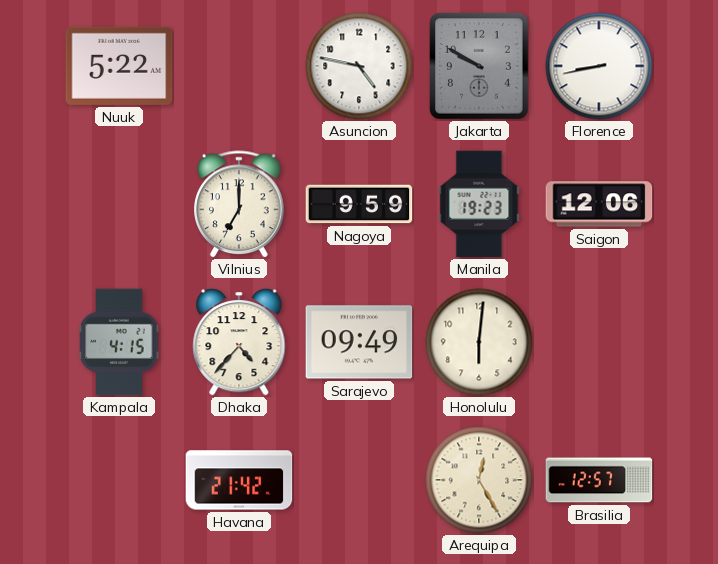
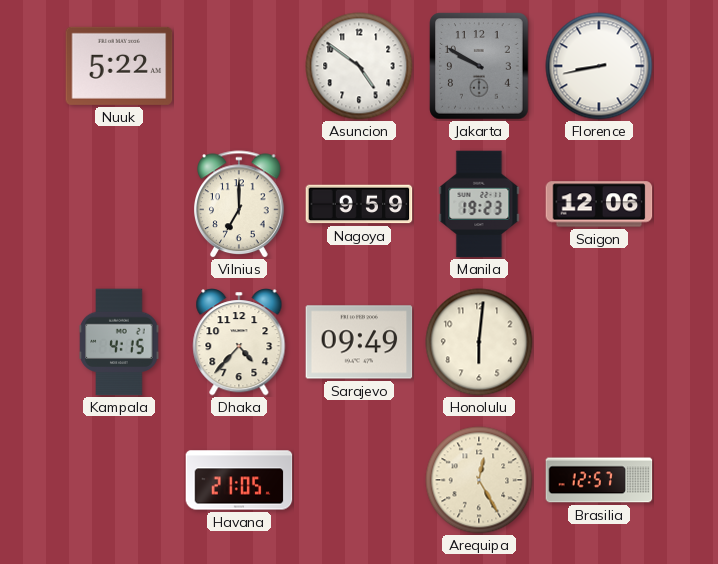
Asuncion: 4:47 -> 4:51
Havana: 21:42 -> 21:05
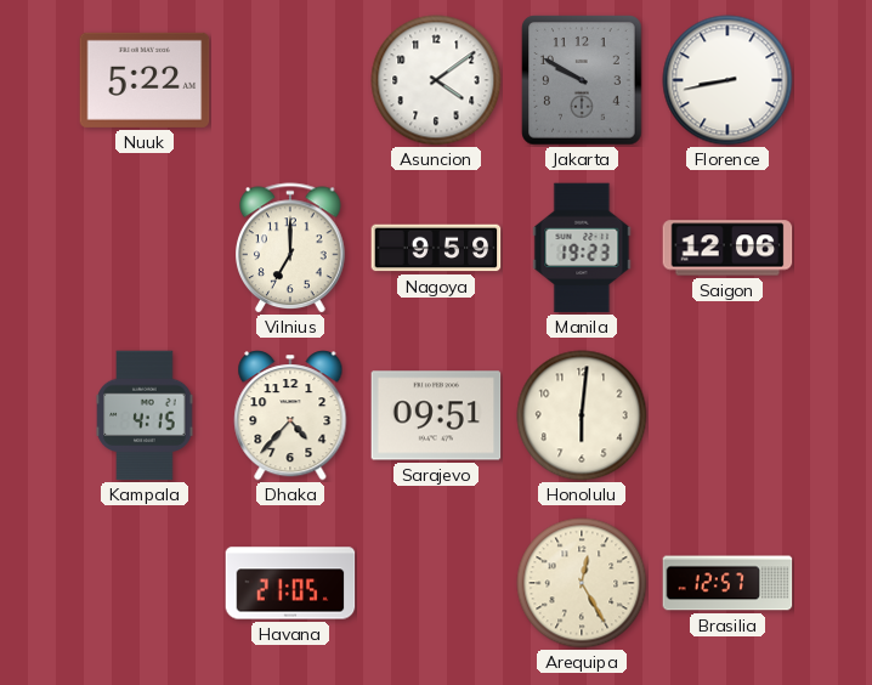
Asuncion: 4:51 -> 4:09
Sarajevo: 09:49 -> 09:51
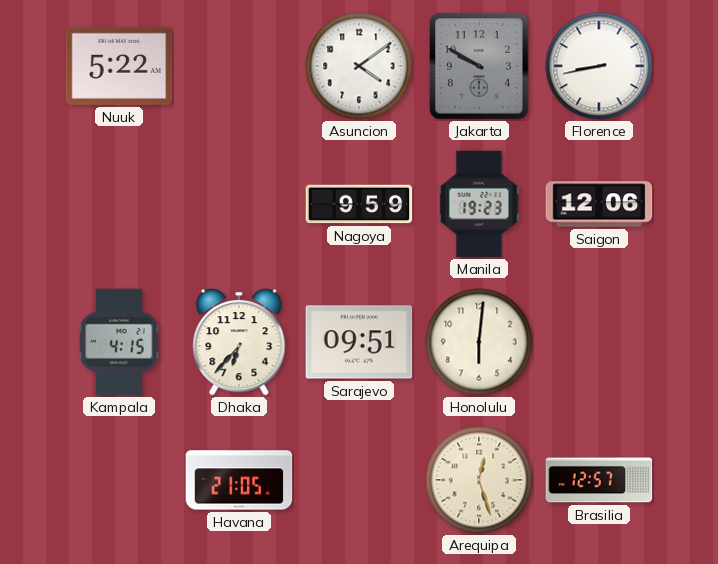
Vilnius: 7:00 -> none
Dhaka: 4:37 -> 6:37
Arequipa: 12:25 -> 12:27
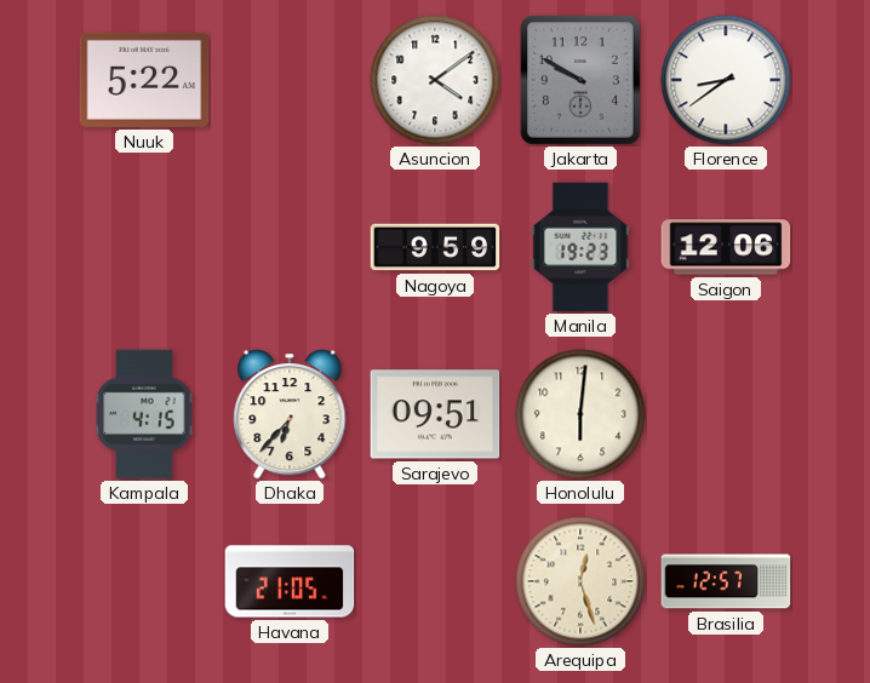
Florence: 8:43 -> 8:39
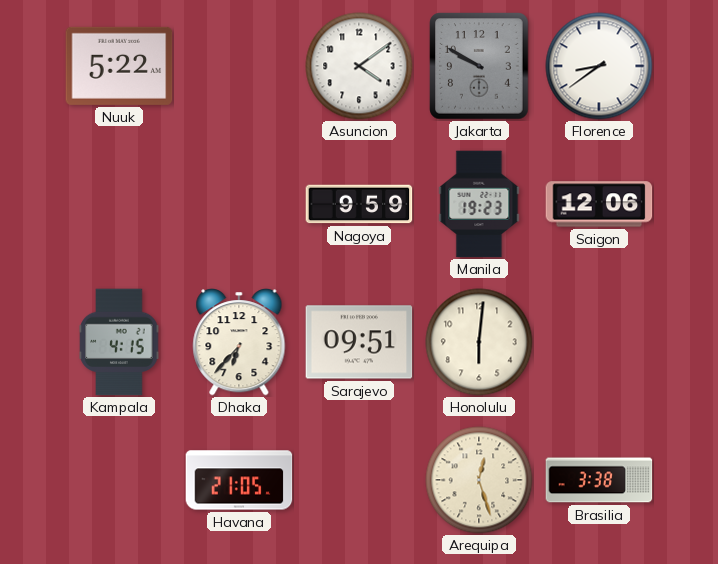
Brasilia: 12:57 -> 3:38
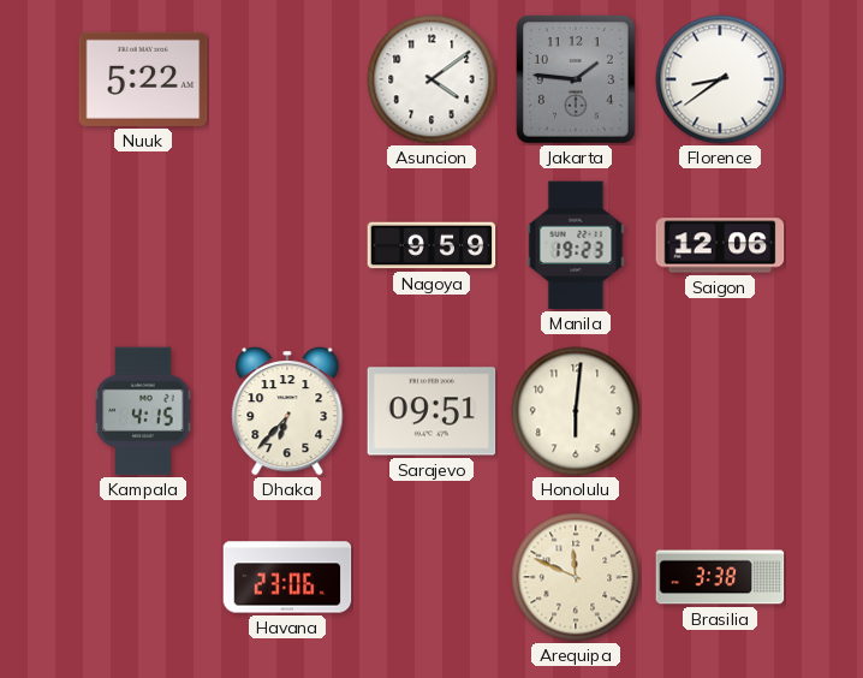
Jakarta: 9:50 -> 1:46
Havana: 21:05 -> 23:06
Arequipa: 12:27 -> 11:49
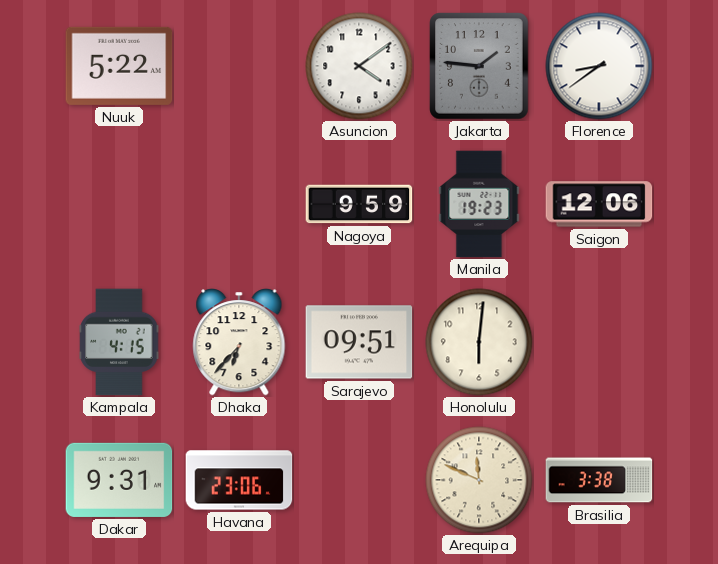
Dakar: none -> 9:31
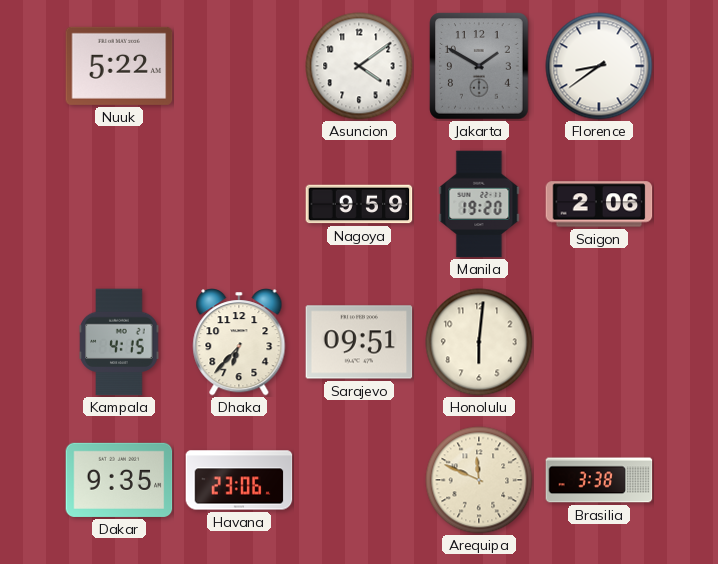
Jakarta: 1:46 -> 1:50
Manila: 19:23 -> 19:20
Saigon: 12:06 -> 2:06
Dakar: 9:31 -> 9:35
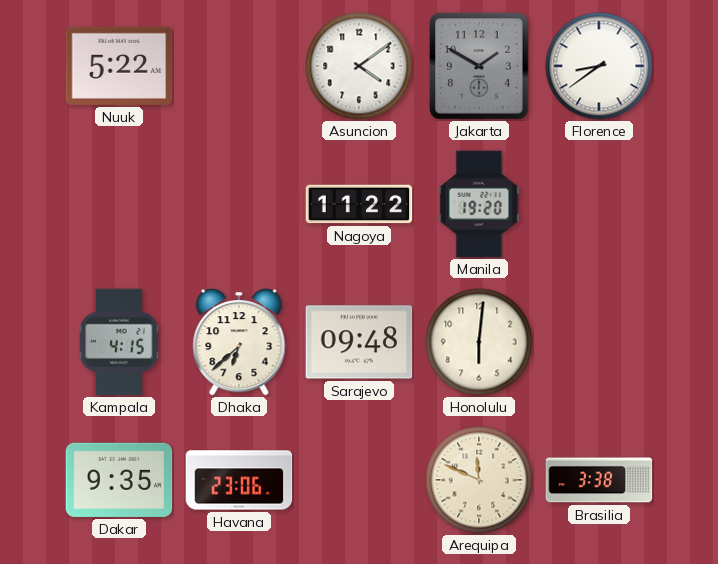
Nagoya: 9:59 -> 11:22
Saigon: 2:06 -> none
Dhaka: 6:37 -> 6:38
Sarajevo: 09:51 -> 09:48
